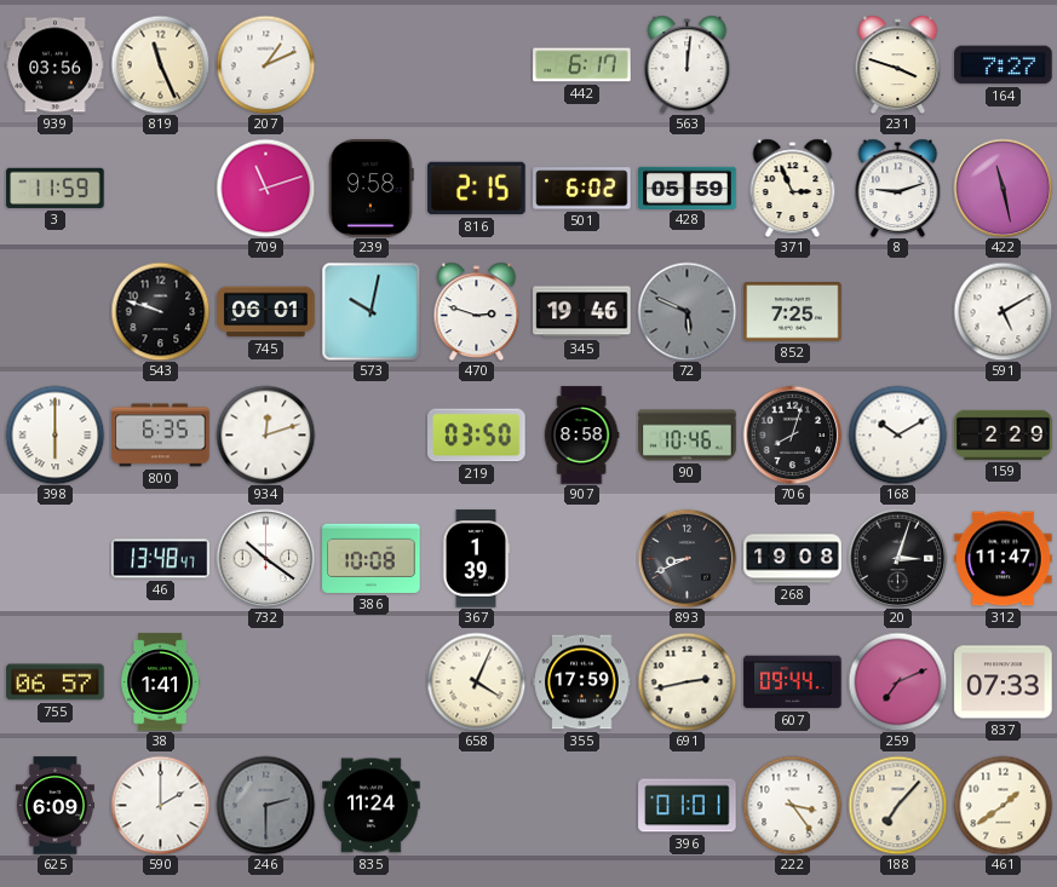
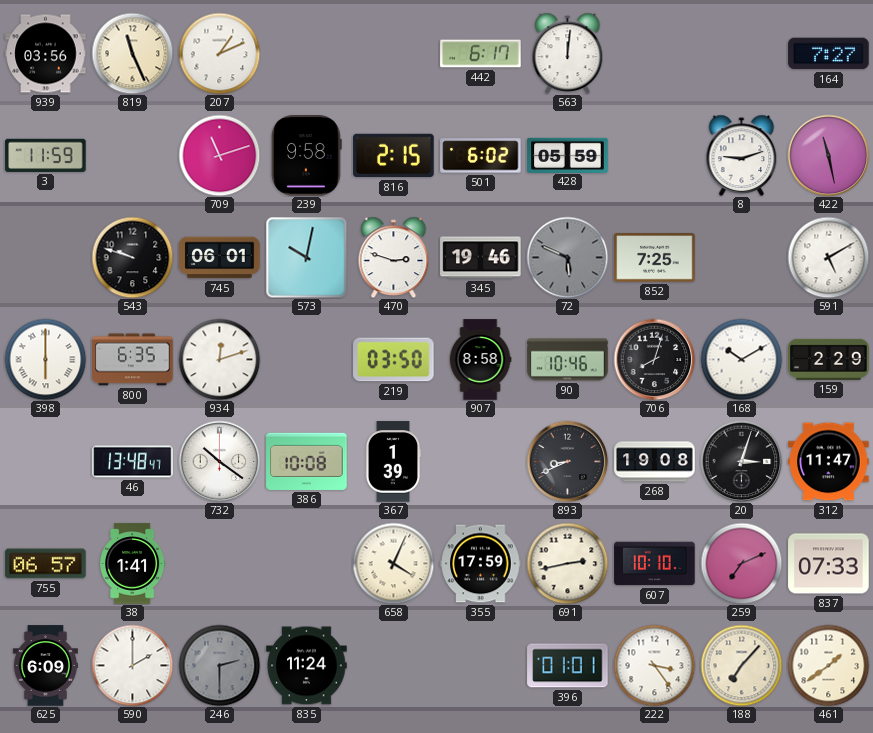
231: 3:48 -> none
371: 2:56 -> none
607: 09:44 -> 10:10
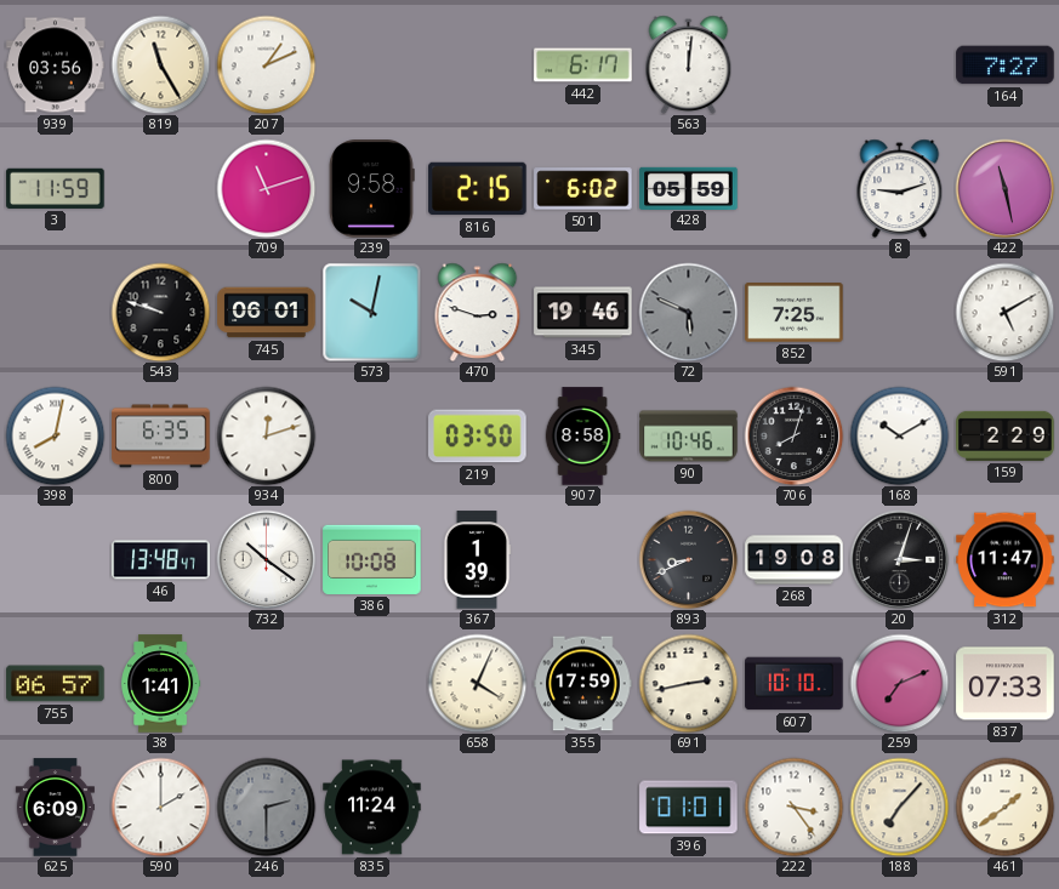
819: 11:26 -> 11:25
398: 6:00 -> 8:02
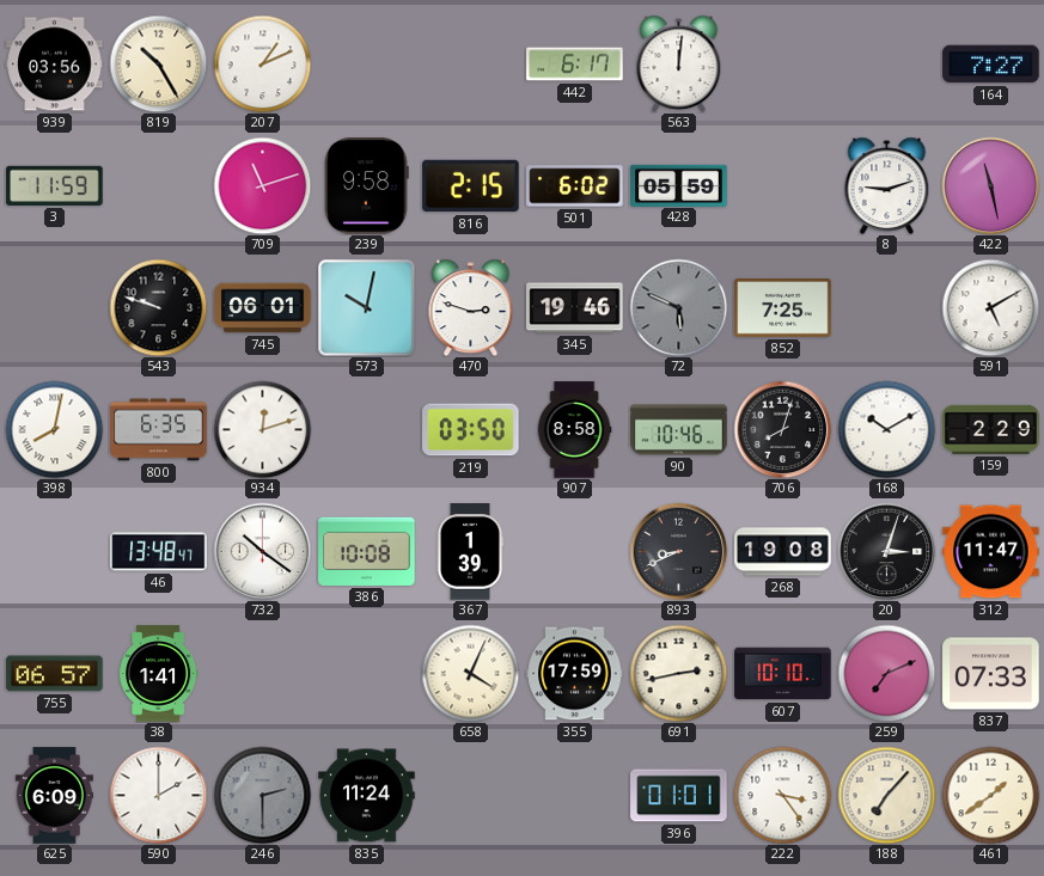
819: 11:25 -> 10:25
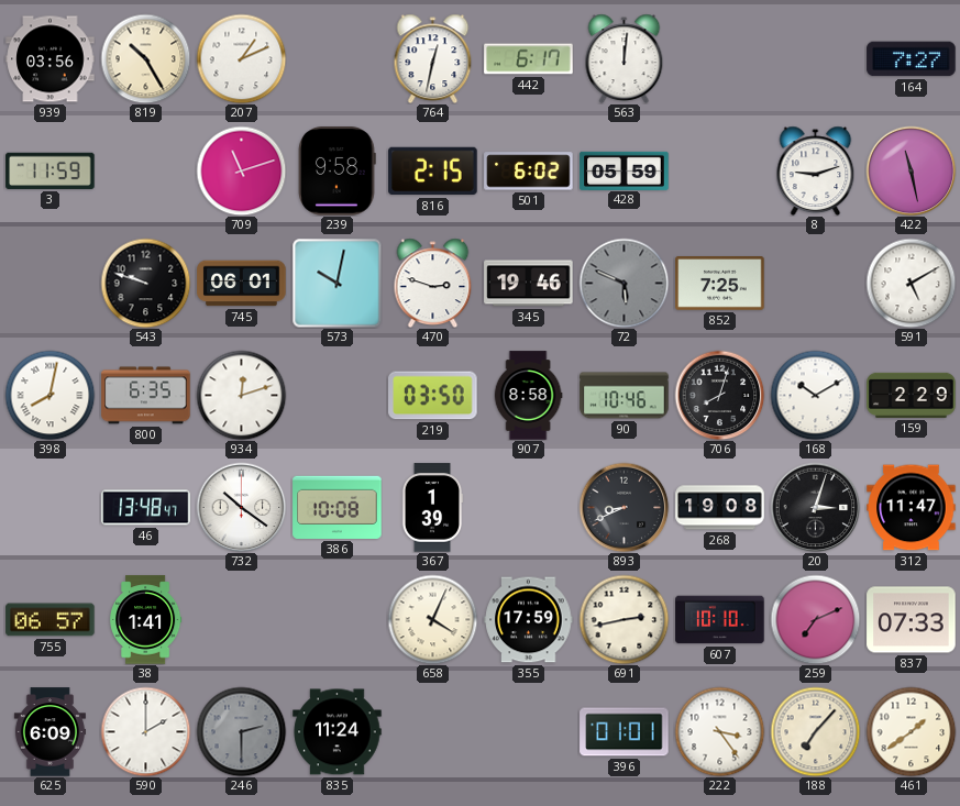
764: none -> 12:32
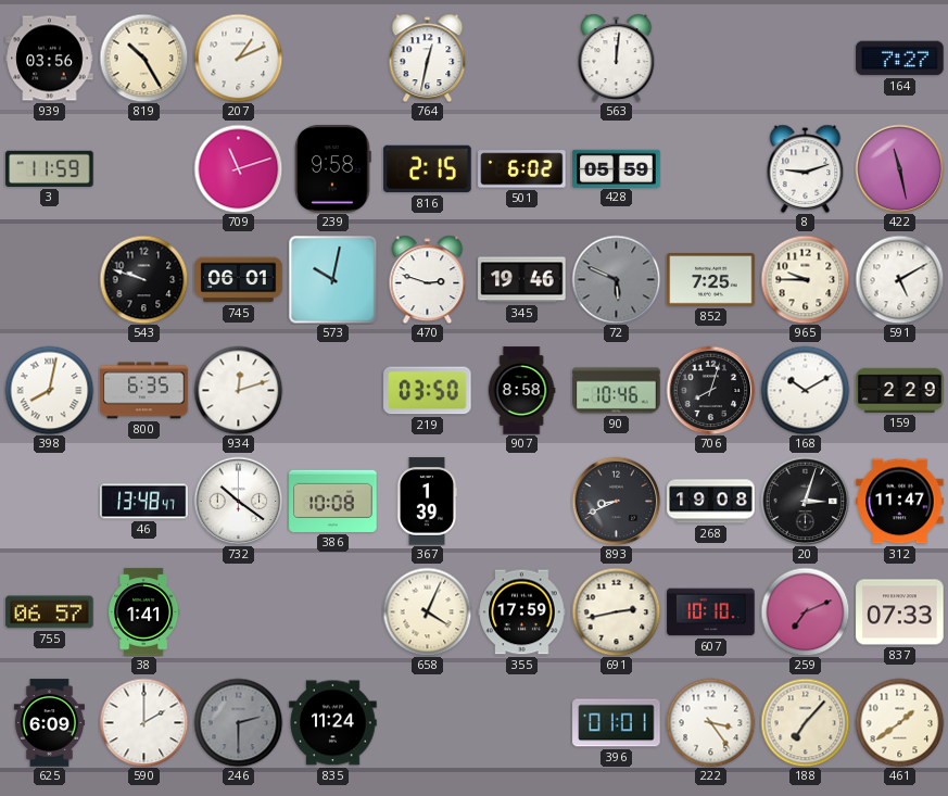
442: 6:17 -> none
965: none -> 9:45
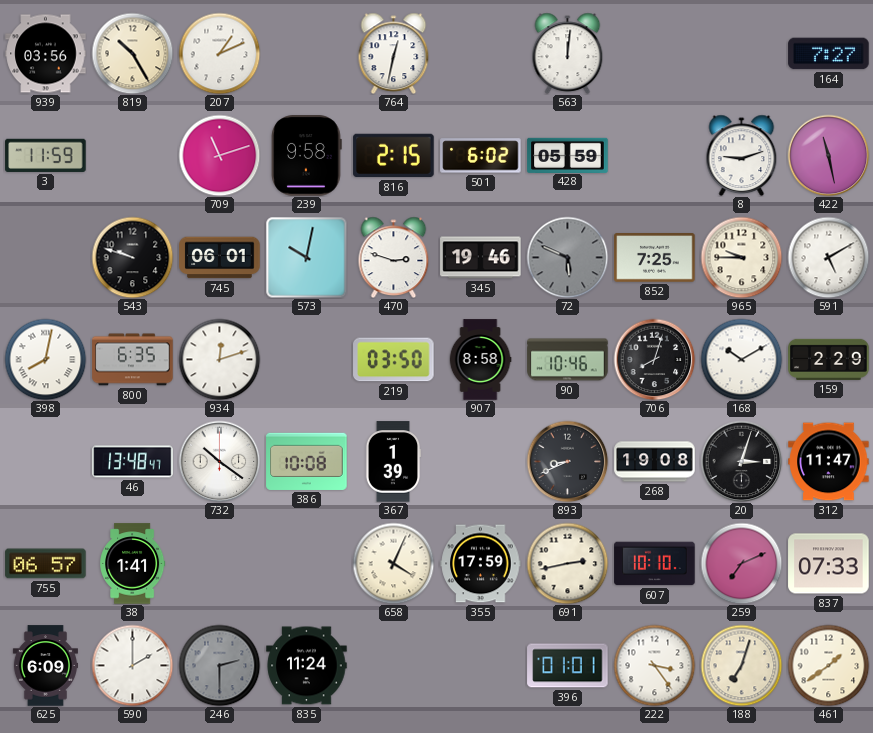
188: 7:07 -> 7:03
